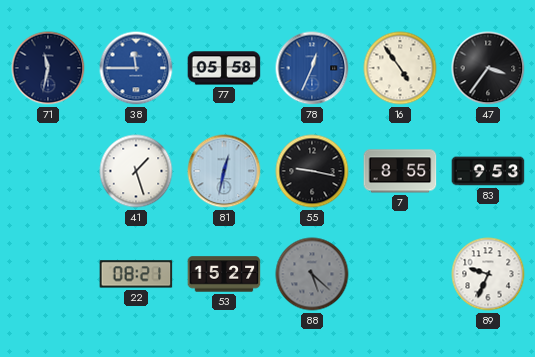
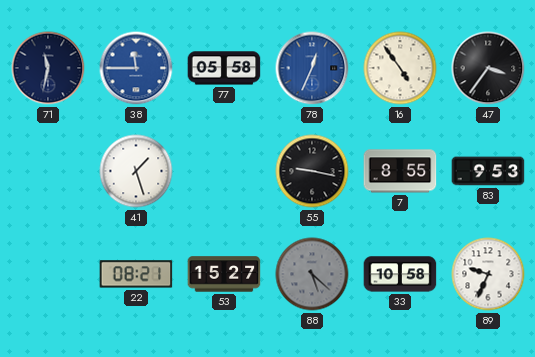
81: 12:32 -> none
33: none -> 10:58
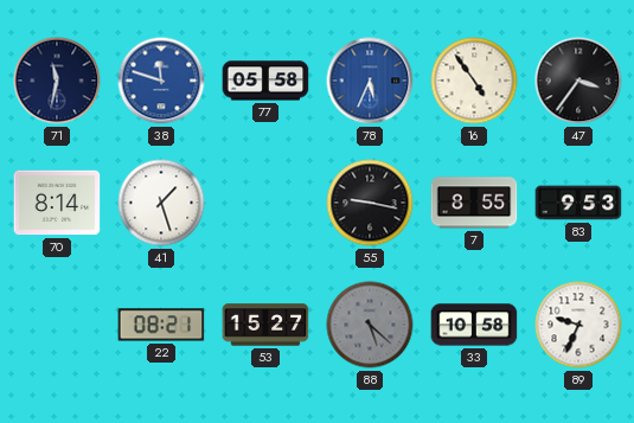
38: 11:45 -> 11:48
78: 12:34 -> 5:34
70: none -> 8:14
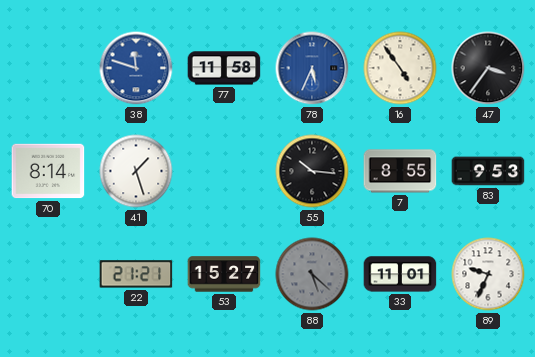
71: 11:32 -> none
77: 05:58 -> 11:58
55: 9:17 -> 10:16
22: 08:21 -> 21:21
33: 10:58 -> 11:01
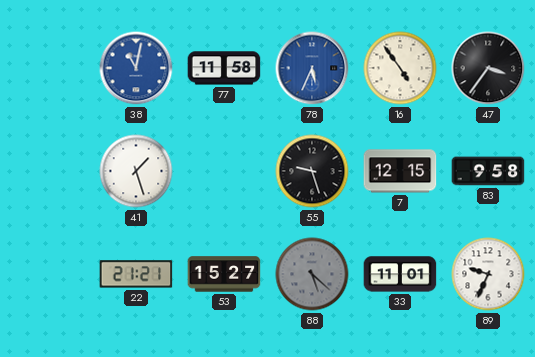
38: 11:48 -> 11:02
70: 8:14 -> none
55: 10:16 -> 9:27
7: 8:55 -> 12:15
83: 9:53 -> 9:58
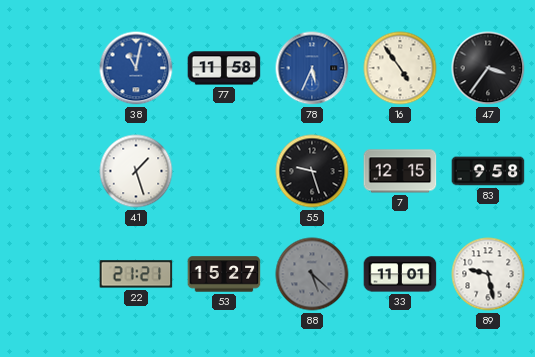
89: 9:34 -> 9:28
